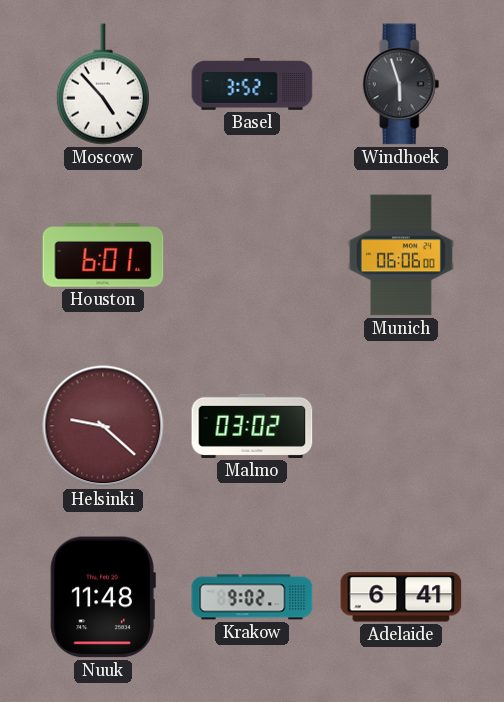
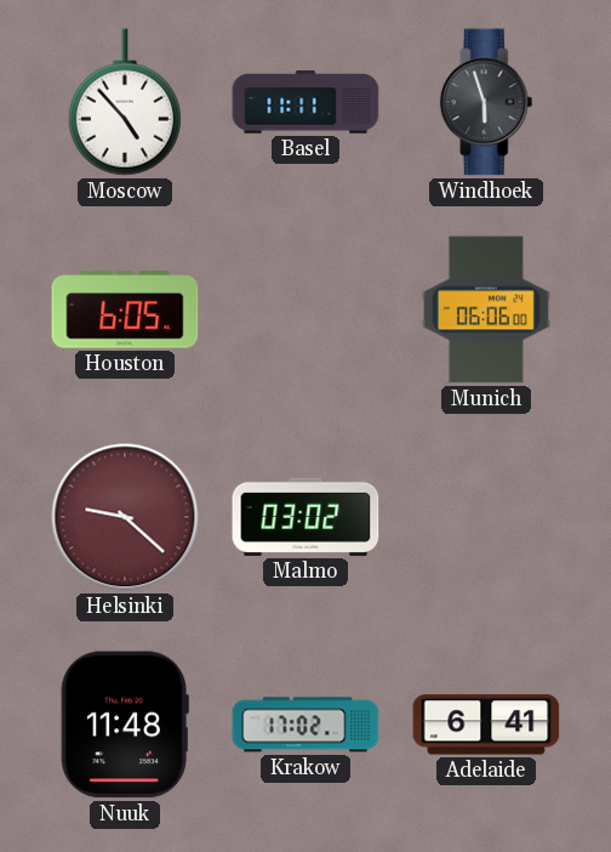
Basel: 3:52 -> 11:11
Houston: 6:01 -> 6:05
Krakow: 9:02 -> 17:02
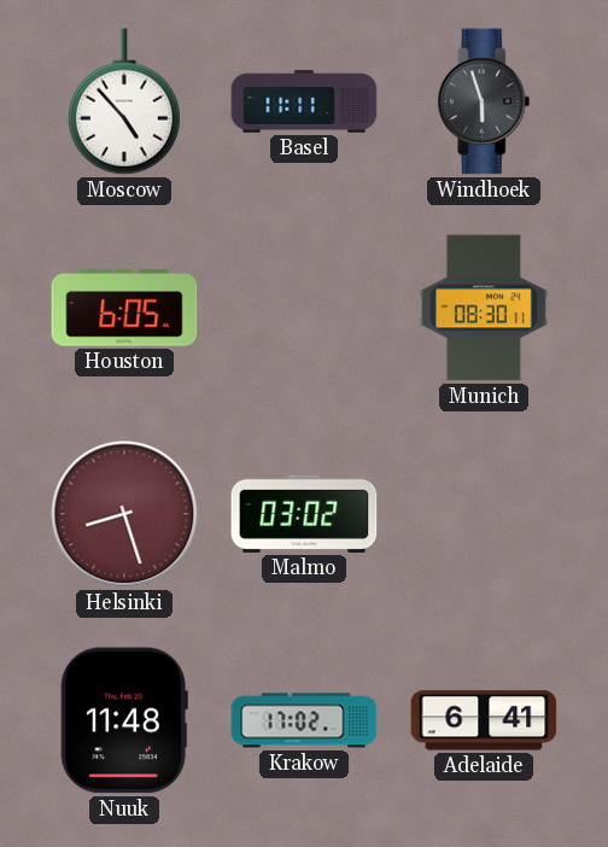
Munich: 06:06 -> 08:30
Helsinki: 9:22 -> 8:27
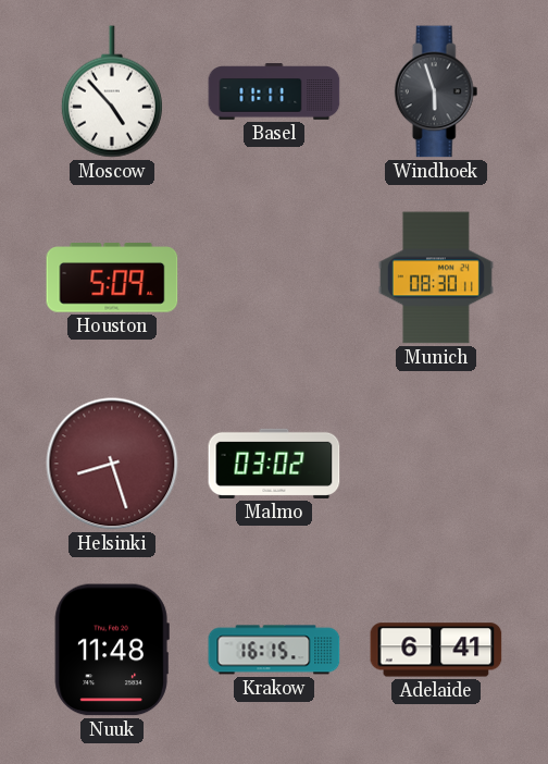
Houston: 6:05 -> 5:09
Krakow: 17:02 -> 16:15
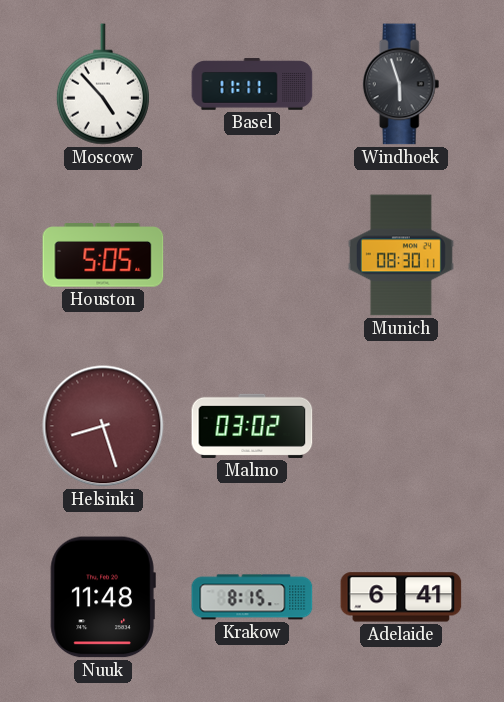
Houston: 5:09 -> 5:05
Krakow: 16:15 -> 8:15
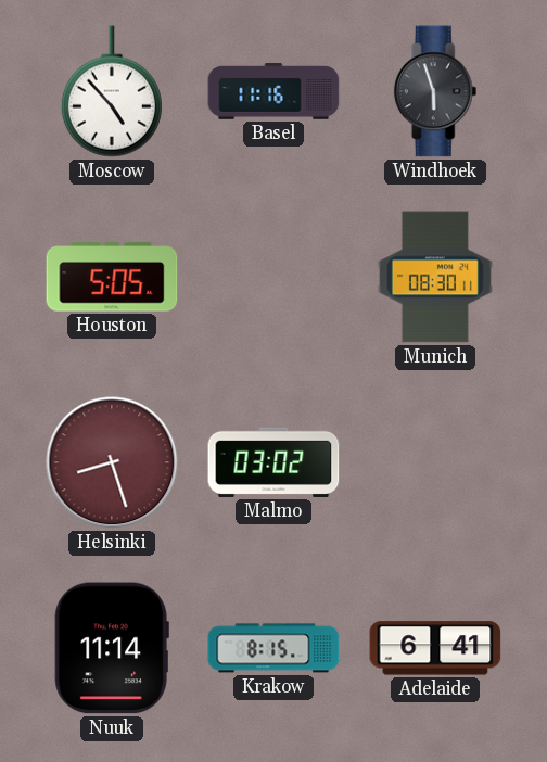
Basel: 11:11 -> 11:16
Nuuk: 11:48 -> 11:14
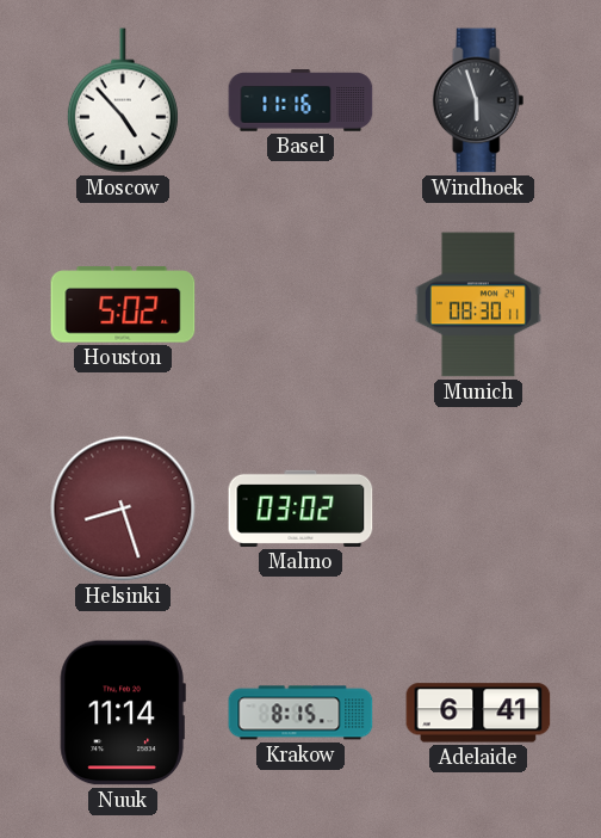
Houston: 5:05 -> 5:02
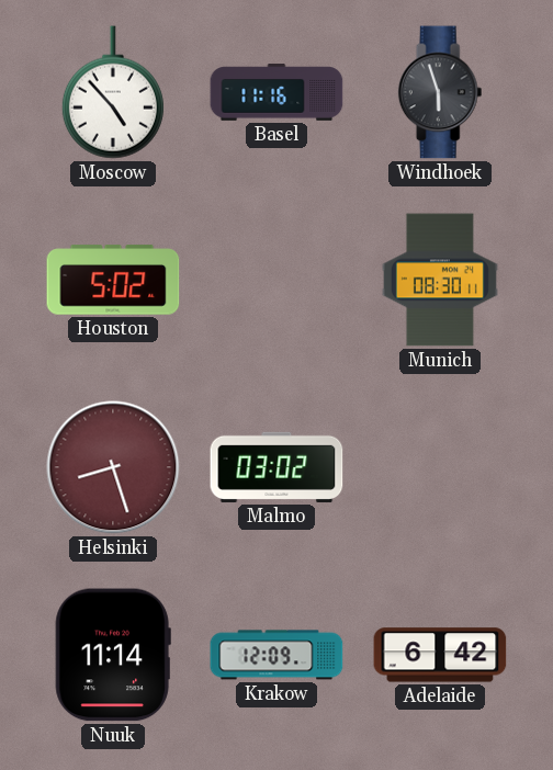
Krakow: 8:15 -> 12:09
Adelaide: 6:41 -> 6:42
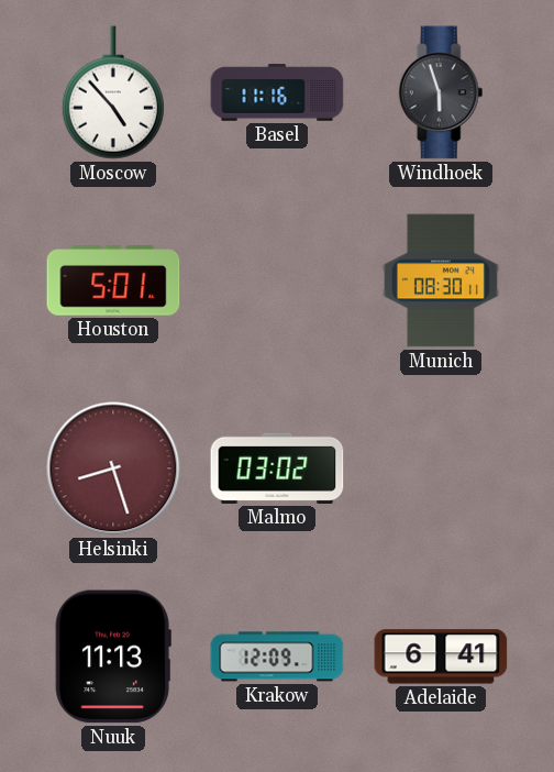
Houston: 5:02 -> 5:01
Nuuk: 11:14 -> 11:13
Adelaide: 6:42 -> 6:41
